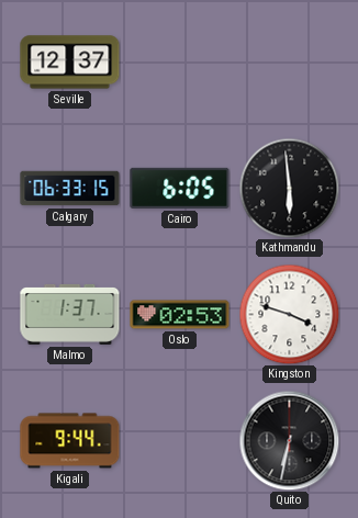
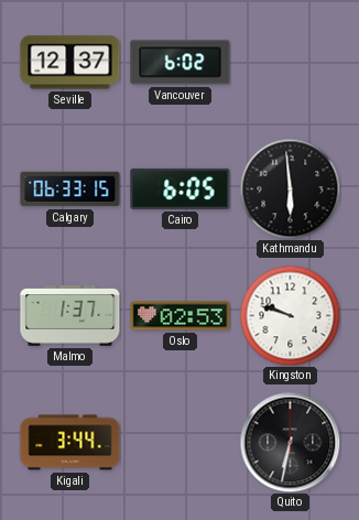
Vancouver: none -> 6:02
Kingston: 3:48 -> 9:48
Kigali: 9:44 -> 3:44
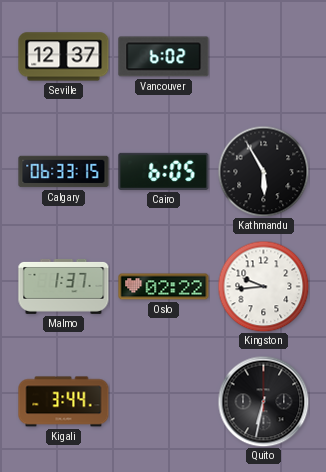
Kathmandu: 5:59 -> 5:55
Oslo: 02:53 -> 02:22
Kingston: 9:48 -> 9:44
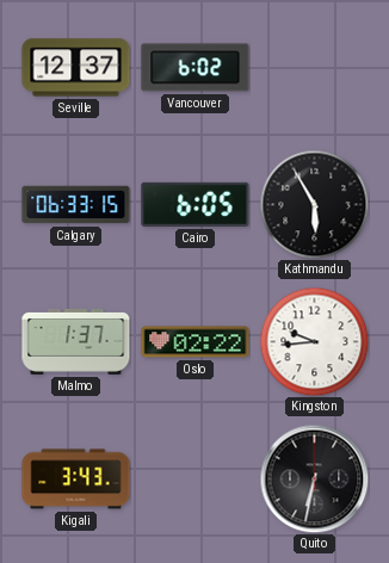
Kigali: 3:44 -> 3:43
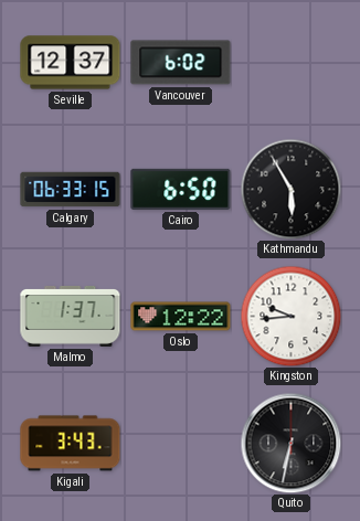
Cairo: 6:05 -> 6:50
Oslo: 02:22 -> 12:22
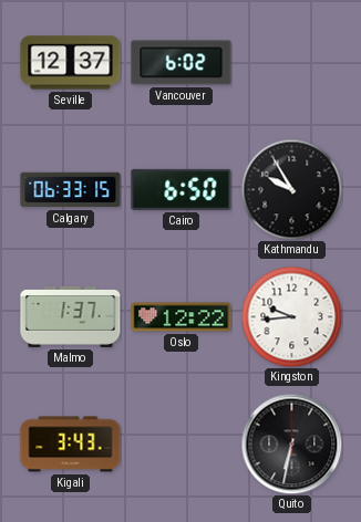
Kathmandu: 5:55 -> 9:55
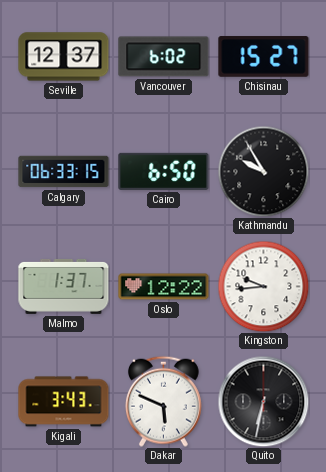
Chisinau: none -> 15:27
Dakar: none -> 5:49
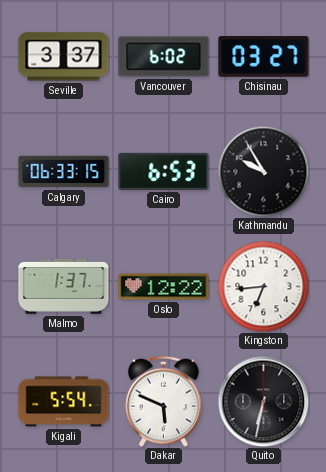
Seville: 12:37 -> 3:37
Chisinau: 15:27 -> 03:27
Cairo: 6:50 -> 6:53
Kingston: 9:44 -> 6:44
Kigali: 3:43 -> 5:54
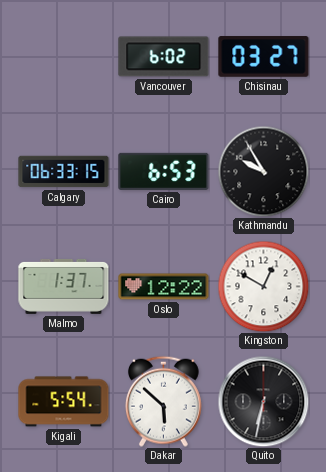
Seville: 3:37 -> none
Kingston: 6:44 -> 12:50
Dakar: 5:49 -> 5:52
